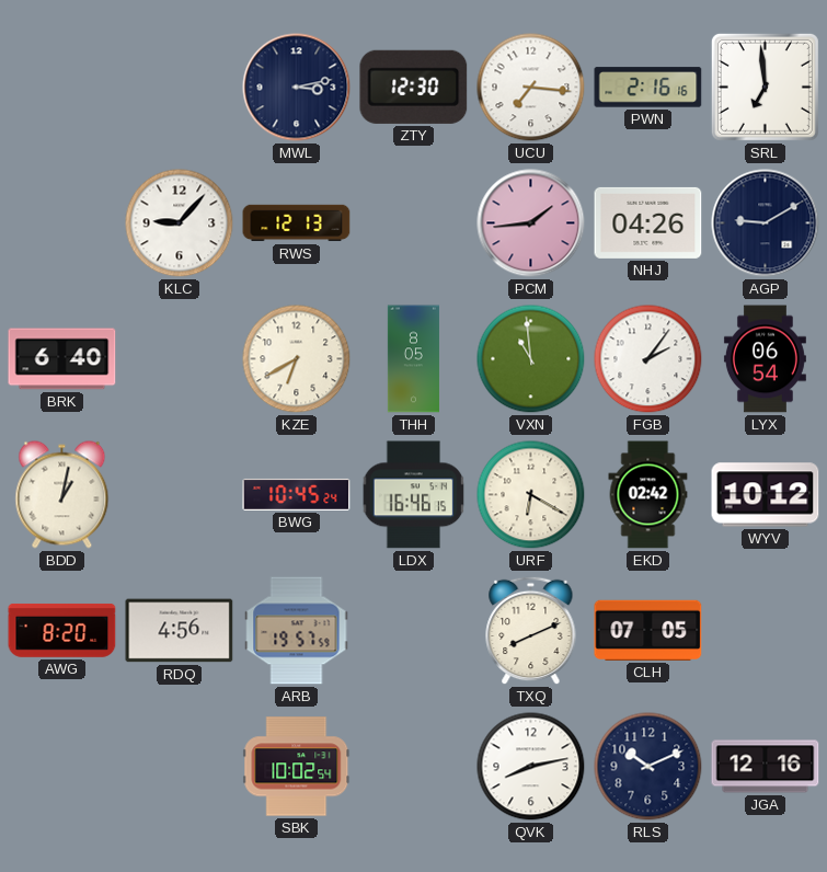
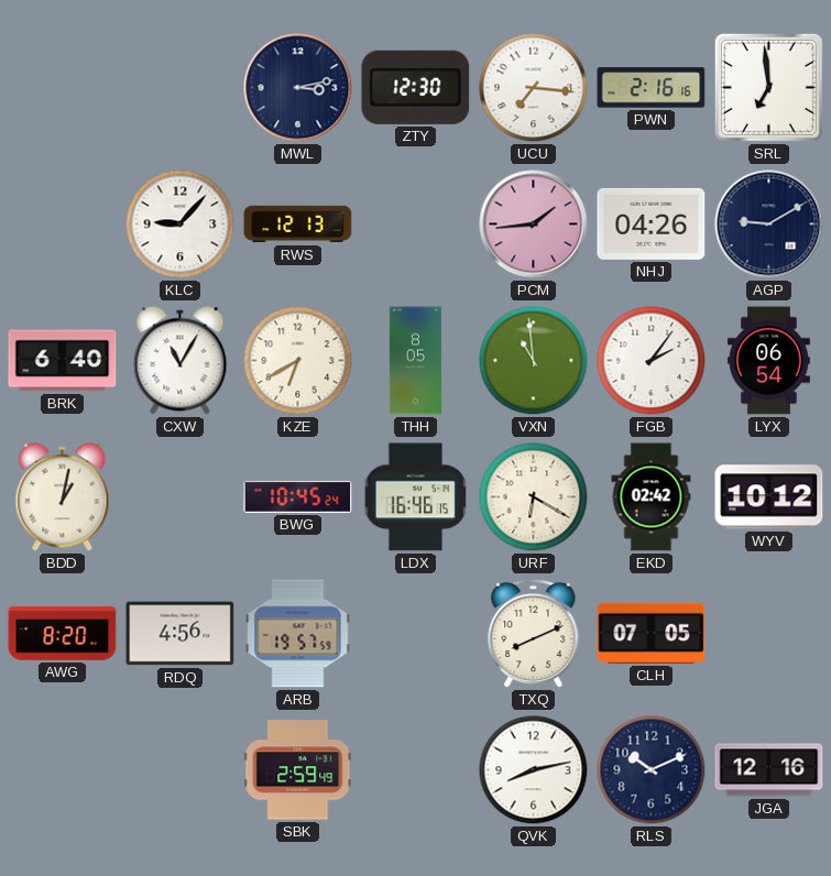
CXW: none -> 11:05
SBK: 10:02 -> 2:59
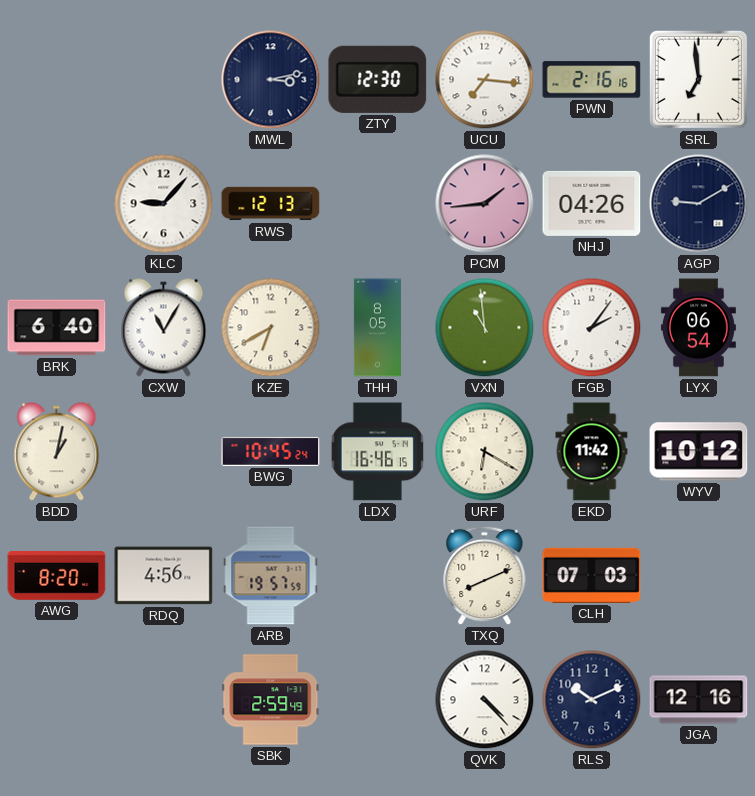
EKD: 02:42 -> 11:42
CLH: 07:05 -> 07:03
QVK: 8:13 -> 4:23
